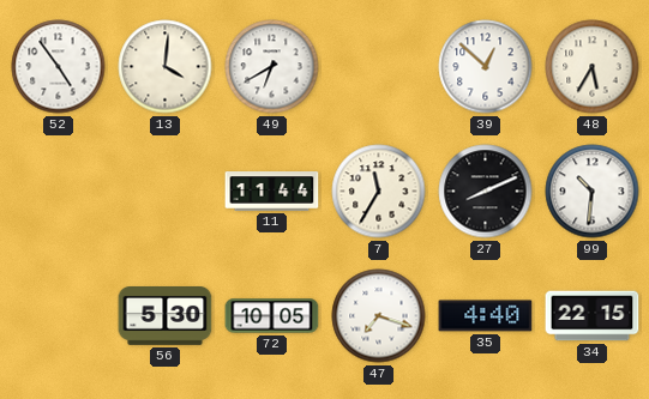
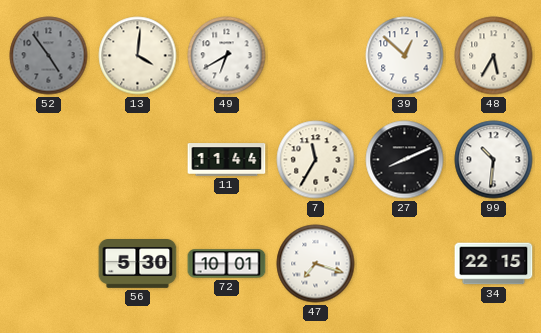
52 dial: white -> grey
72: 10:05 -> 10:01
35: 4:40 -> none
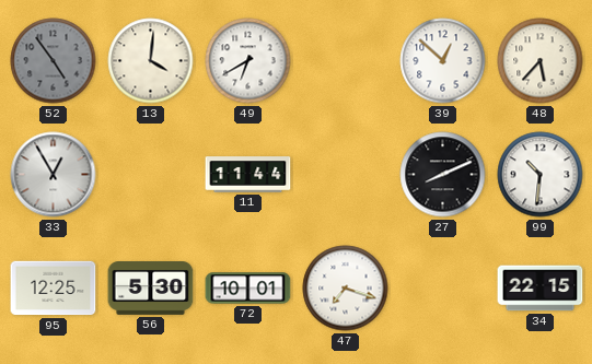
48: 5:35 -> 5:37
33: none -> 12:55
7: 11:35 -> none
95: none -> 12:25
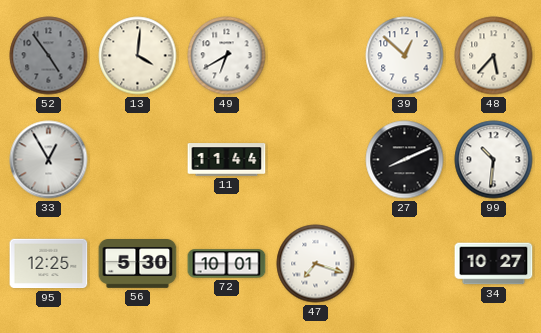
34: 22:15 -> 10:27
